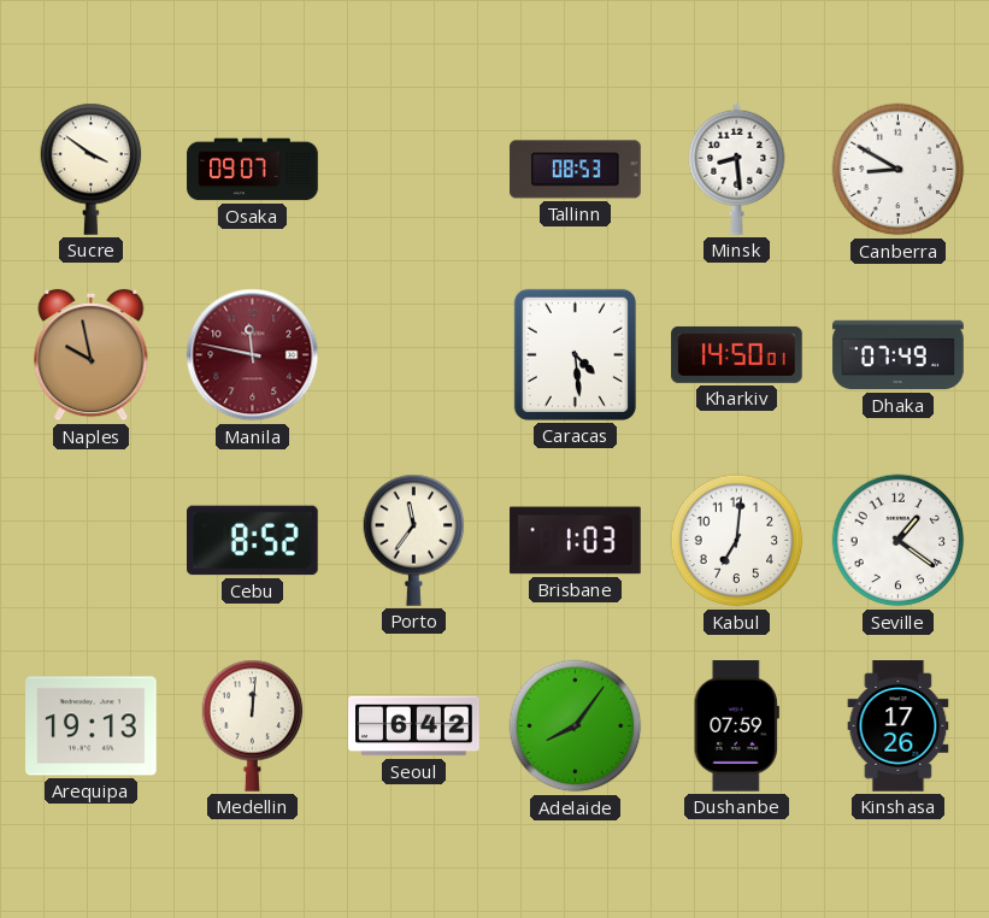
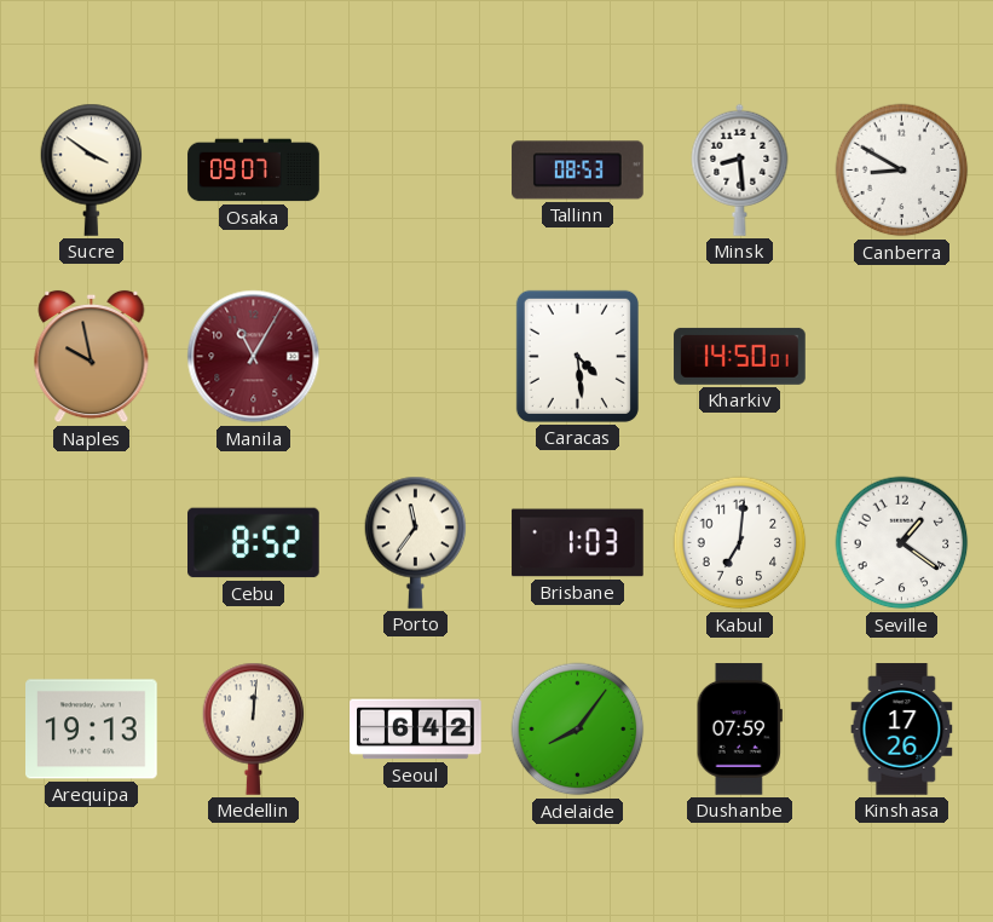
Manila: 11:47 -> 11:05
Dhaka: 07:49 -> none
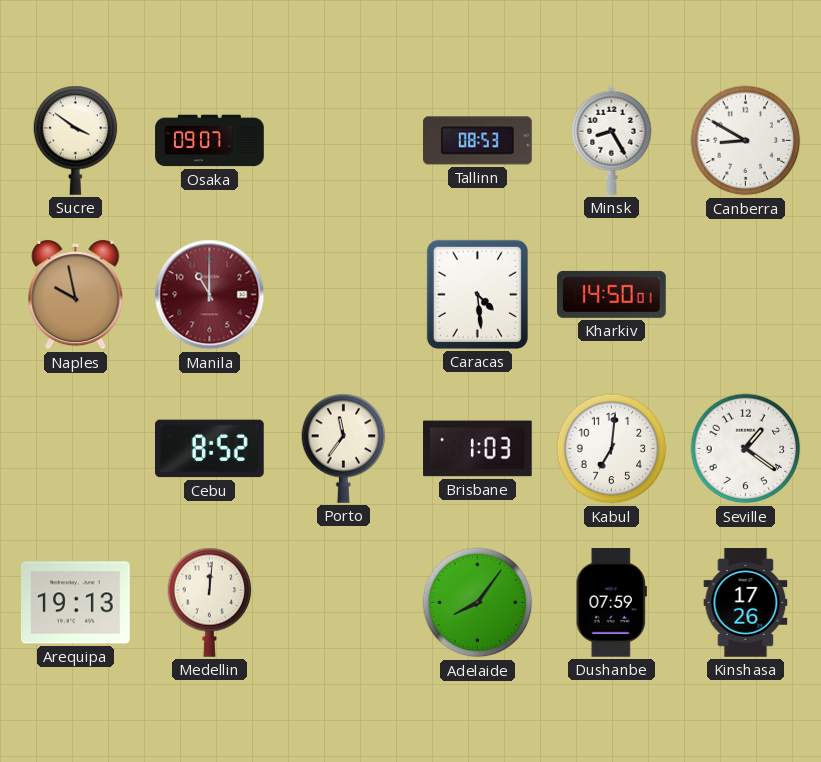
Minsk: 8:29 -> 8:25
Manila: 11:05 -> 11:00
Seoul: 6:42 -> none
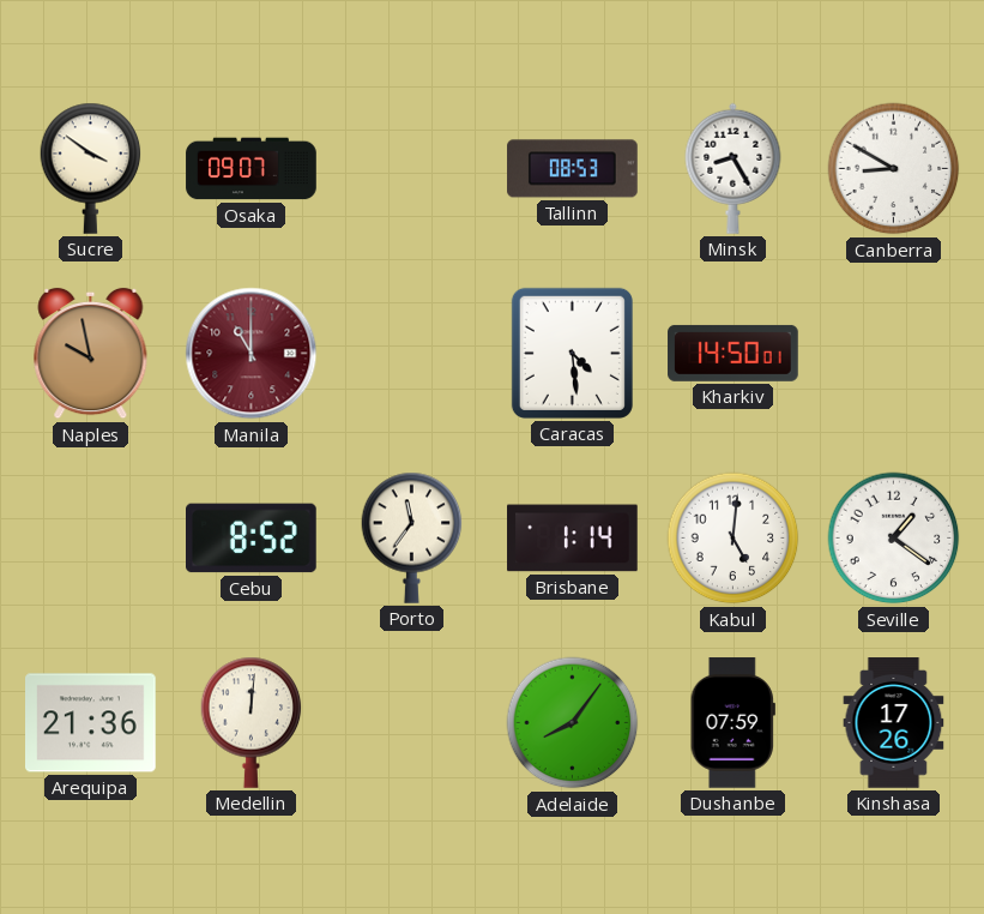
Brisbane: 1:03 -> 1:14
Kabul: 7:01 -> 5:01
Arequipa: 19:13 -> 21:36
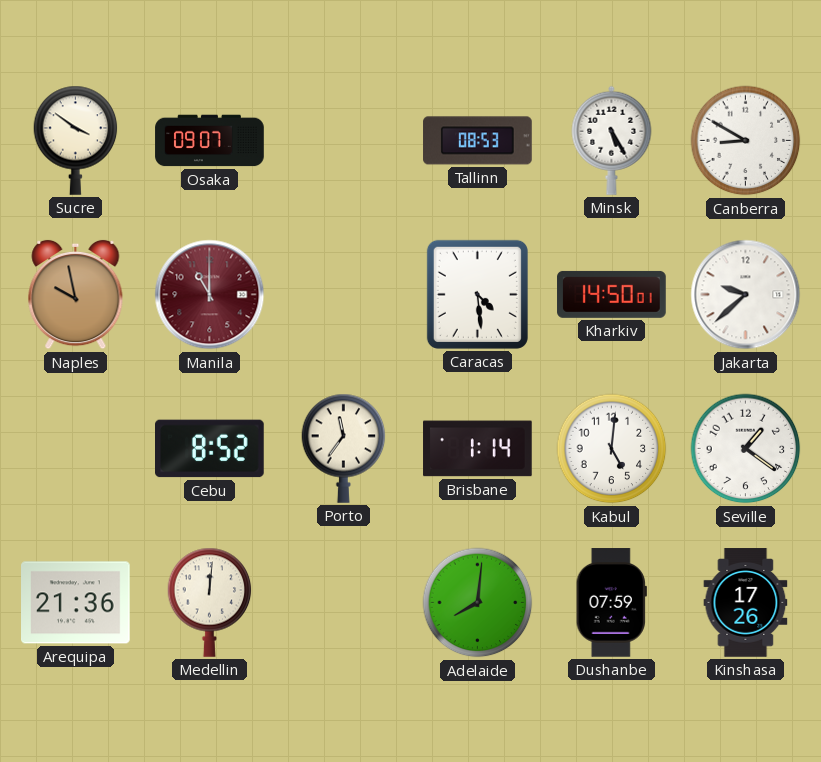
Minsk: 8:25 -> 5:25
Jakarta: none -> 9:38
Adelaide: 8:06 -> 8:01
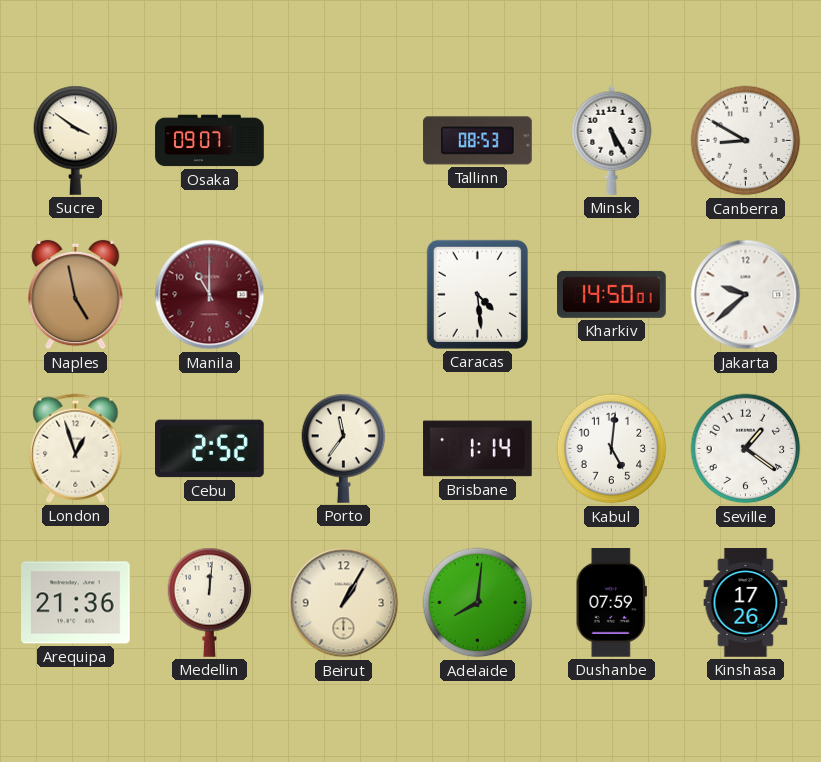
Naples: 9:58 -> 4:58
London: none -> 12:57
Cebu: 8:52 -> 2:52
Beirut: none -> 1:05
